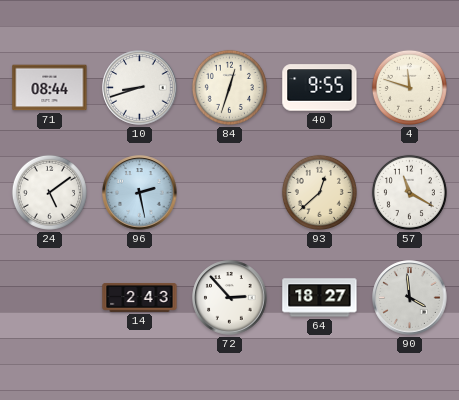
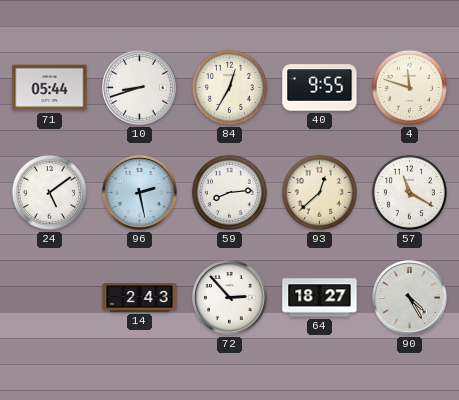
71: 08:44 -> 05:44
84: 12:33 -> 12:35
59: none -> 8:14
90: 3:59 -> 4:25
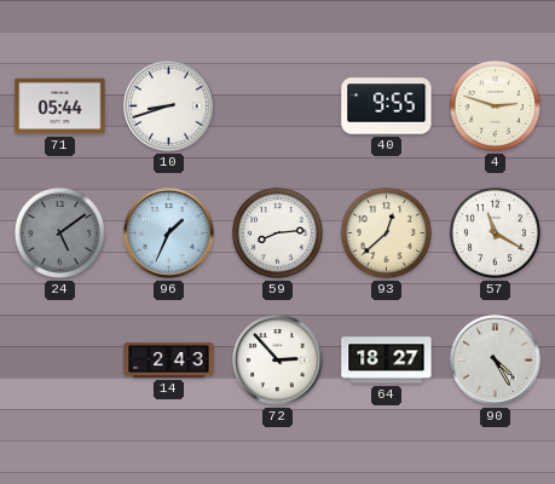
84: 12:35 -> none
4: 11:48 -> 2:48
24 dial: white -> grey
96: 2:28 -> 1:34
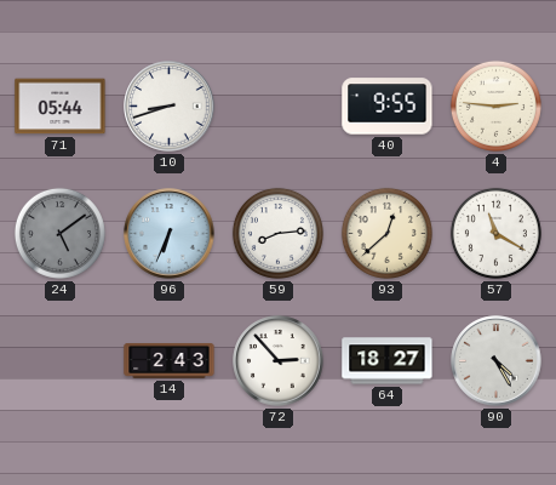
4: 2:48 -> 2:46
96: 1:34 -> 6:34
